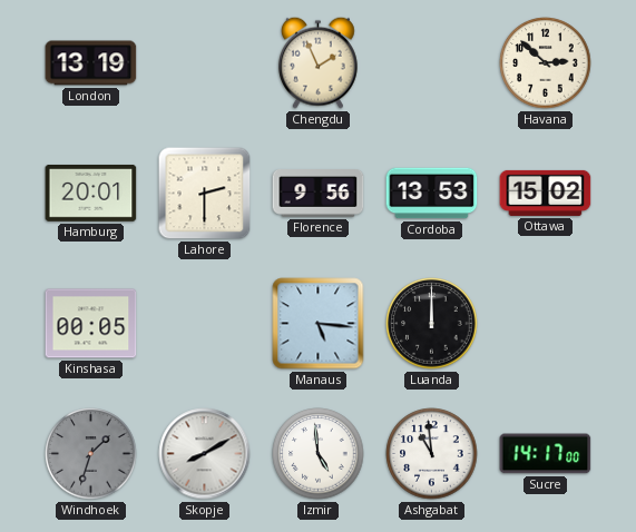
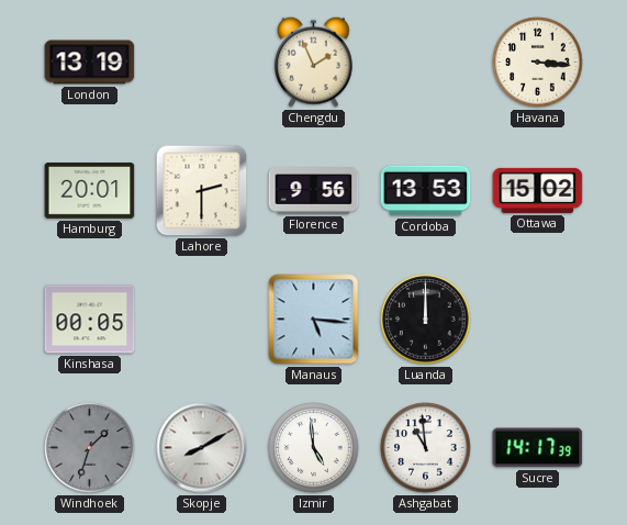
Havana: 2:52 -> 3:16
Sucre: 14:17:00 -> 14:17:39
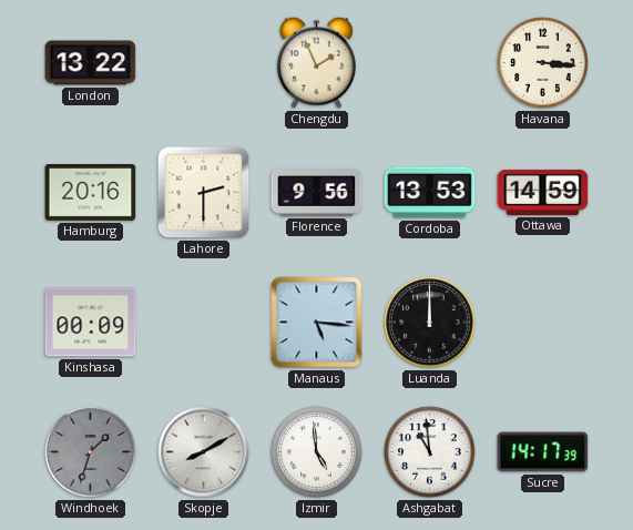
London: 13:19 -> 13:22
Hamburg: 20:01 -> 20:16
Ottawa: 15:02 -> 14:59
Kinshasa: 00:05 -> 00:09
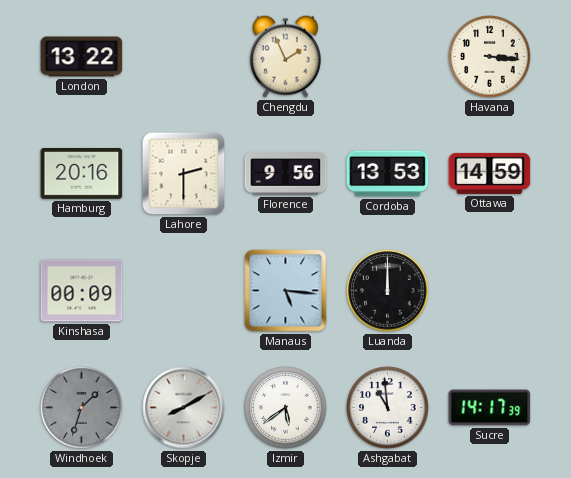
Izmir: 4:59 -> 5:39
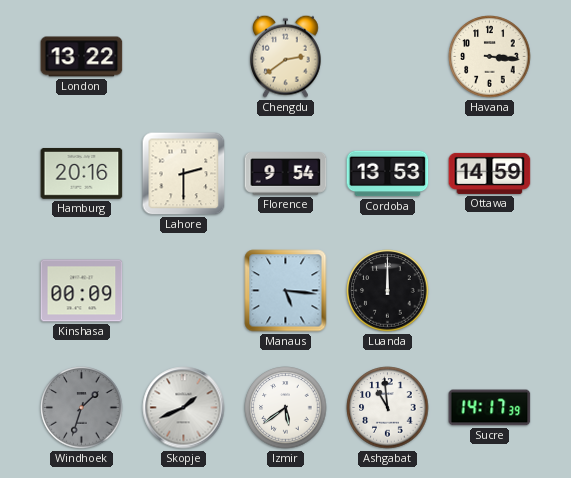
Chengdu: 1:56 -> 2:39
Florence: 9:56 -> 9:54
Skopje: 8:10 -> 1:41
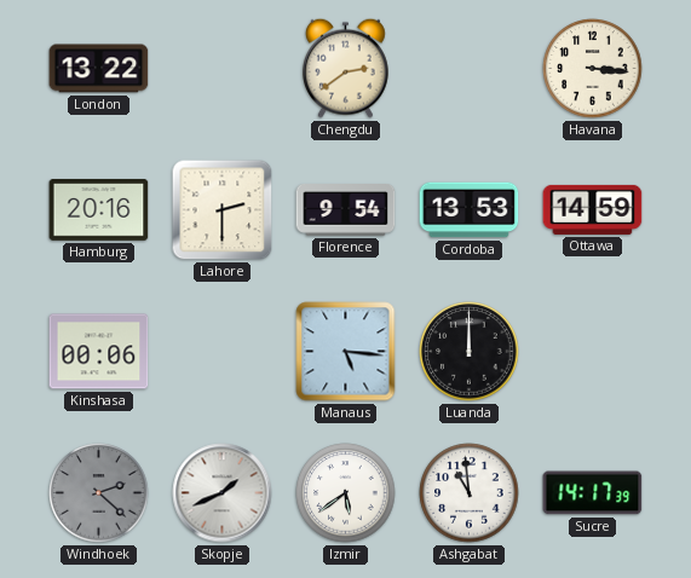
Kinshasa: 00:09 -> 00:06
Windhoek: 1:33 -> 2:22
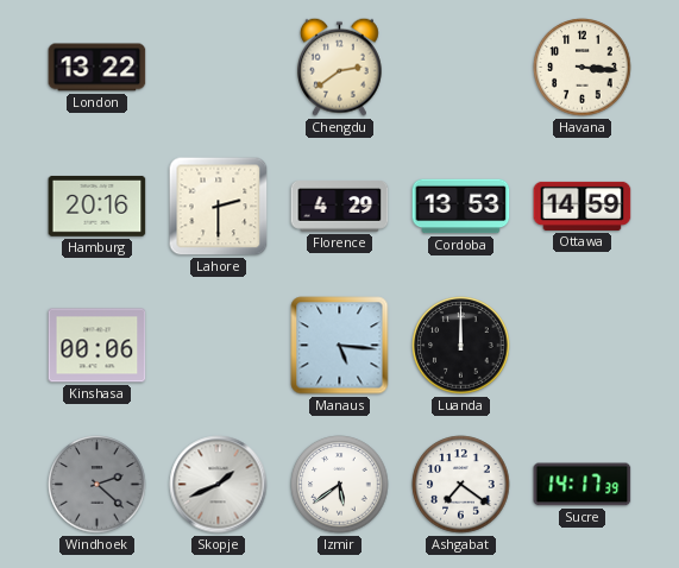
Florence: 9:54 -> 4:29
Ashgabat: 10:59 -> 7:21
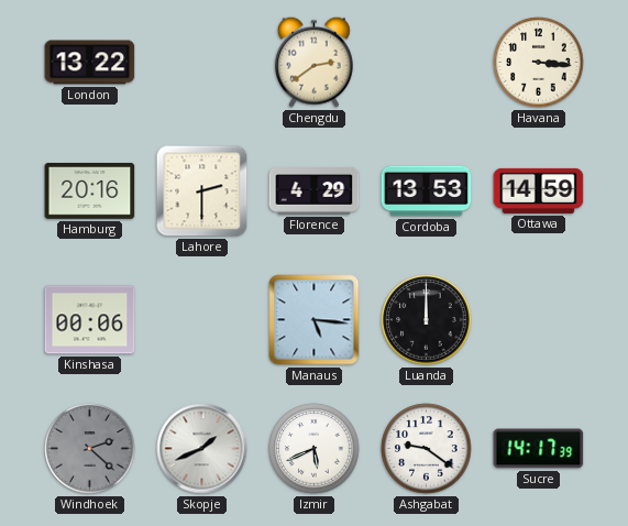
Izmir: 5:39 -> 5:41
Ashgabat: 7:21 -> 9:21
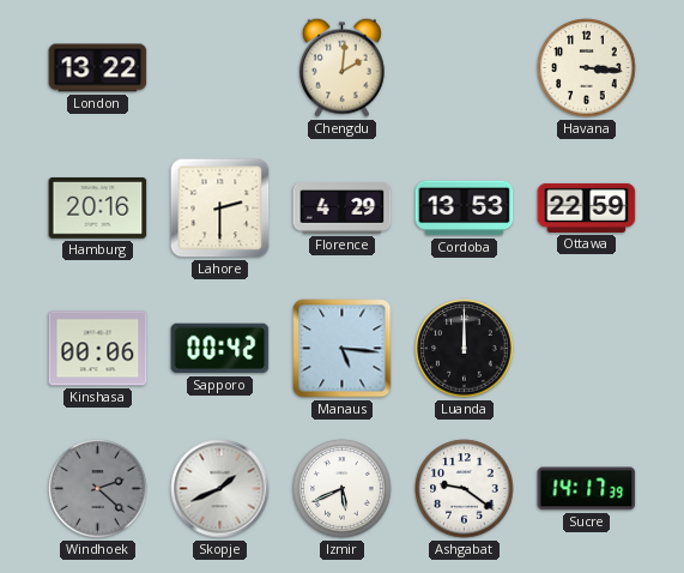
Chengdu: 2:39 -> 2:01
Ottawa: 14:59 -> 22:59
Sapporo: none -> 00:42
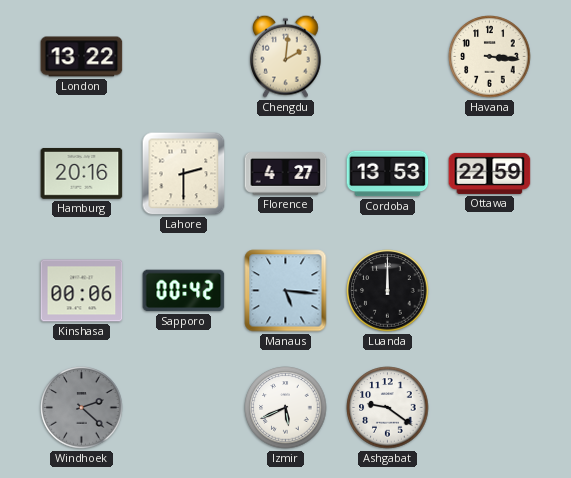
Florence: 4:29 -> 4:27
Skopje: 1:41 -> none
Sucre: 14:17 -> none
